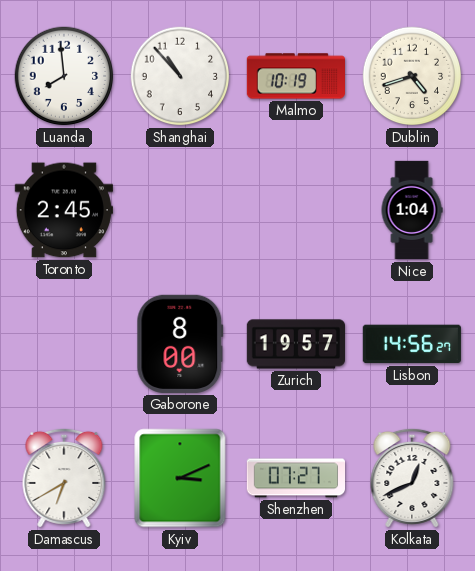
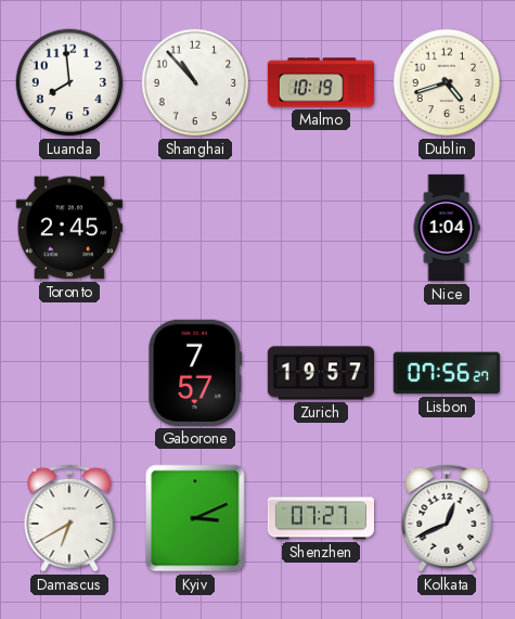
Gaborone: 8:00 -> 7:57
Lisbon: 14:56 -> 07:56
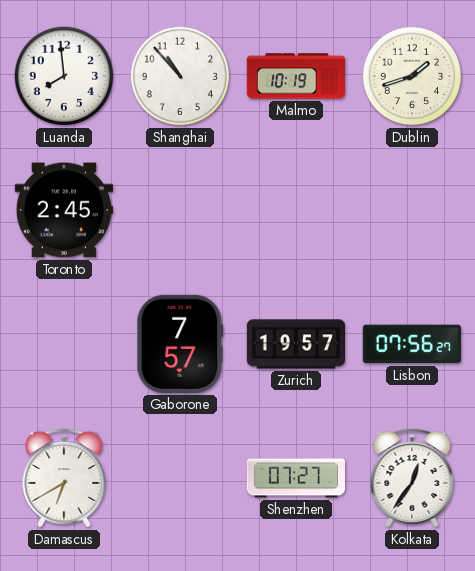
Dublin: 4:42 -> 1:42
Nice: 1:04 -> none
Kyiv: 3:11 -> none
Kolkata: 12:41 -> 12:36
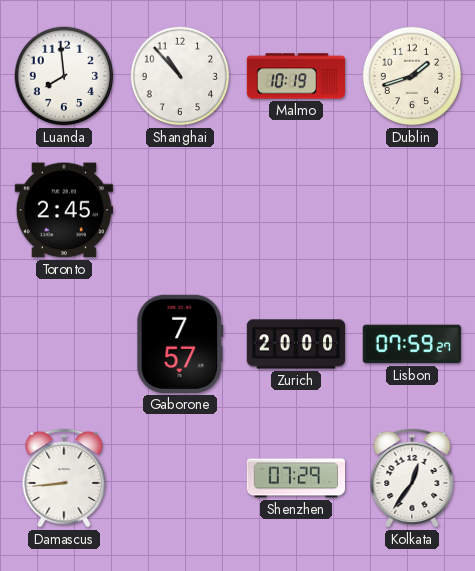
Zurich: 19:57 -> 20:00
Lisbon: 07:56 -> 07:59
Damascus: 6:40 -> 8:44
Shenzhen: 07:27 -> 07:29
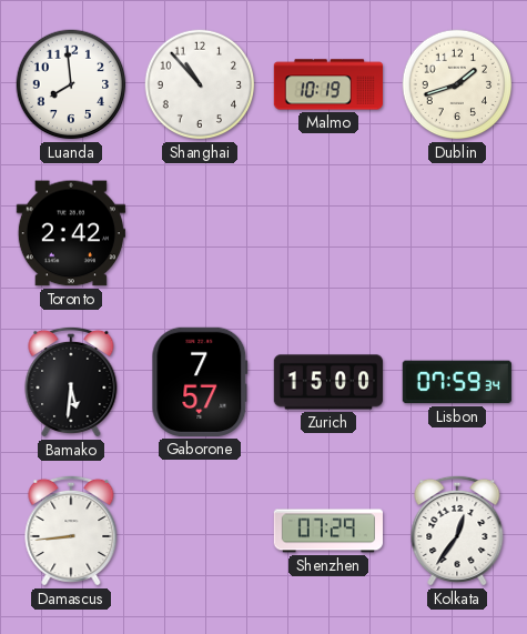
Toronto: 2:45 -> 2:42
Bamako: none -> 5:31
Zurich: 20:00 -> 15:00
Lisbon: 07:59:27 -> 07:59:34
